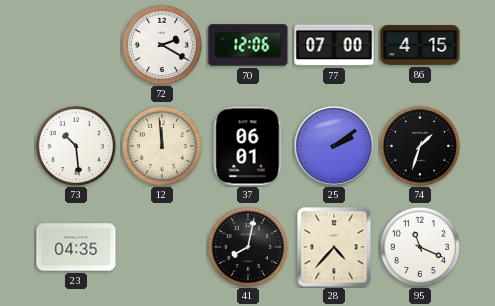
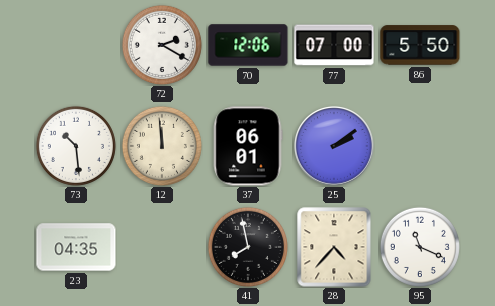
86: 4:15 -> 5:50
74: 1:33 -> none
41: 8:02 -> 7:58
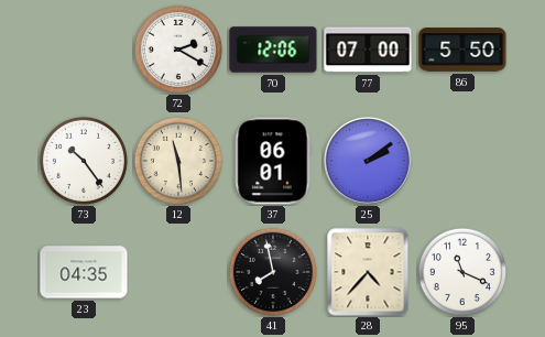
73: 10:29 -> 10:24
12: 11:59 -> 11:29
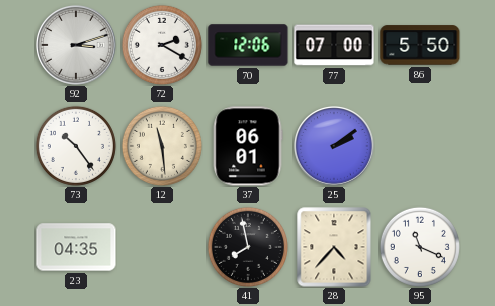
92: none -> 3:12
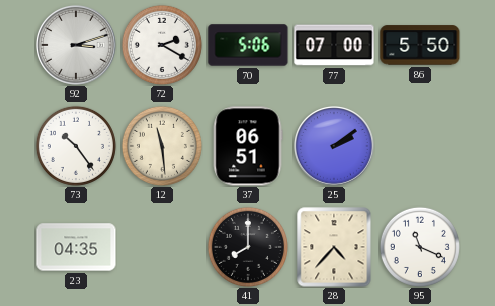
70: 12:06 -> 5:06
37: 06:01 -> 06:51
41: 7:58 -> 8:00
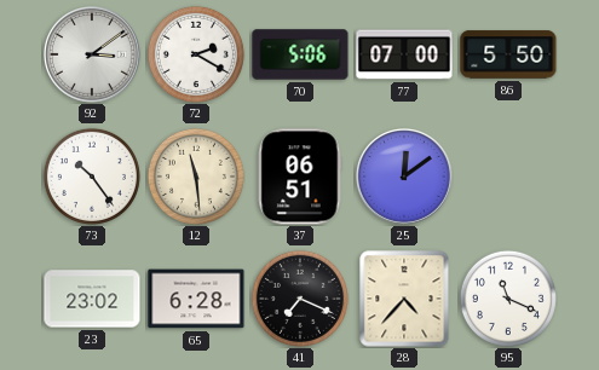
92: 3:12 -> 3:09
25: 2:09 -> 12:09
23: 04:35 -> 23:02
65: none -> 6:28
41: 8:00 -> 7:19
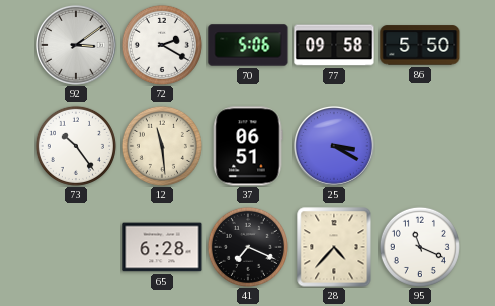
77: 07:00 -> 09:58
25: 12:09 -> 3:20
23: 23:02 -> none
